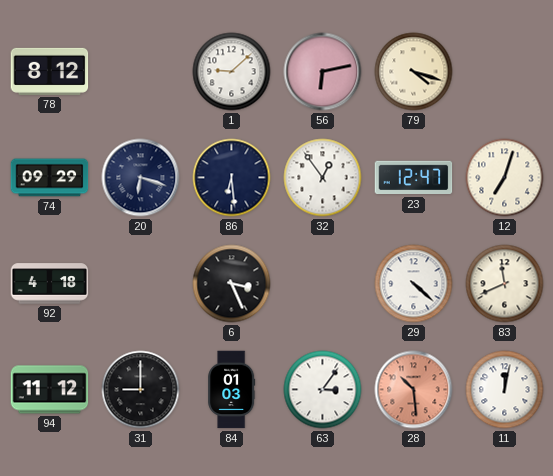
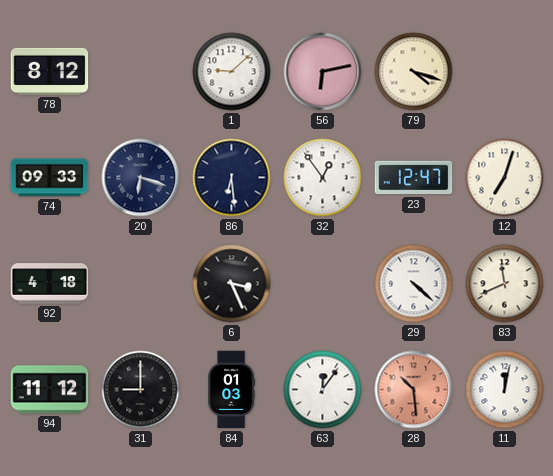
74: 09:29 -> 09:33
63: 3:06 -> 12:06
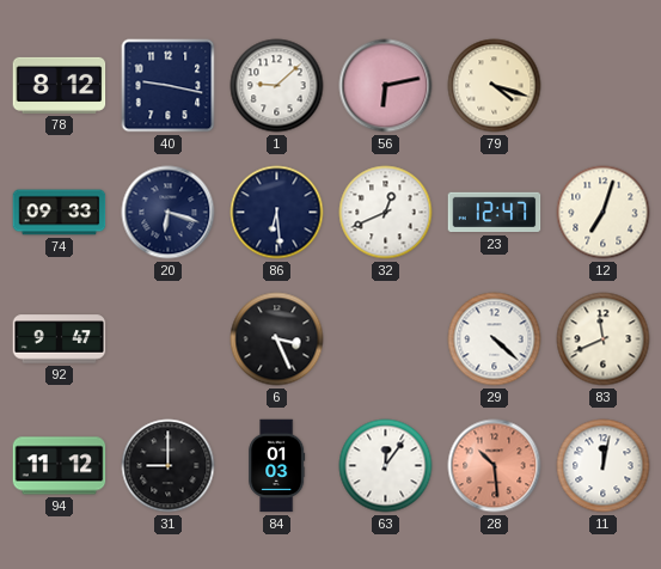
40: none -> 9:17
32: 12:54 -> 12:41
92: 4:18 -> 9:47
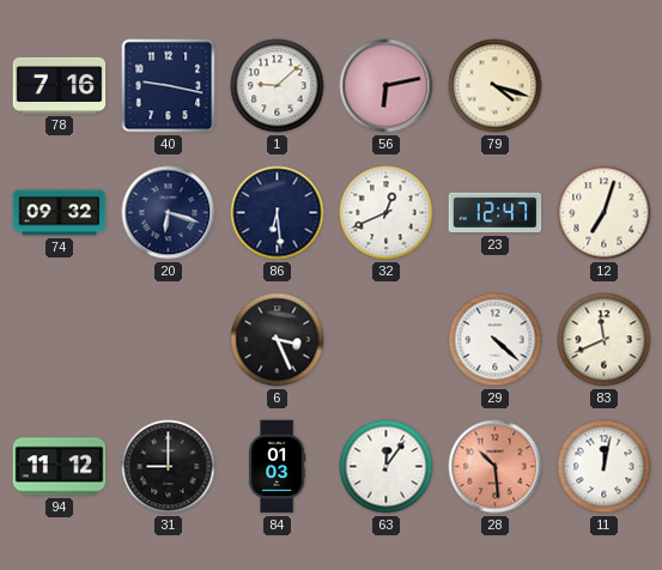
78: 8:12 -> 7:16
74: 09:33 -> 09:32
92: 9:47 -> none
